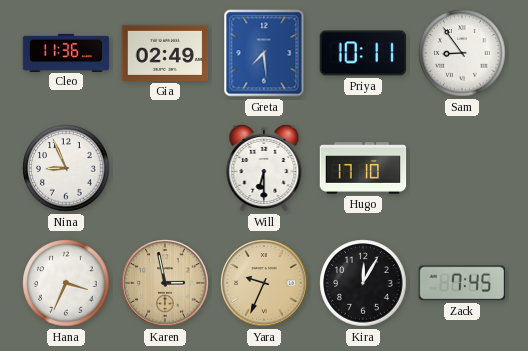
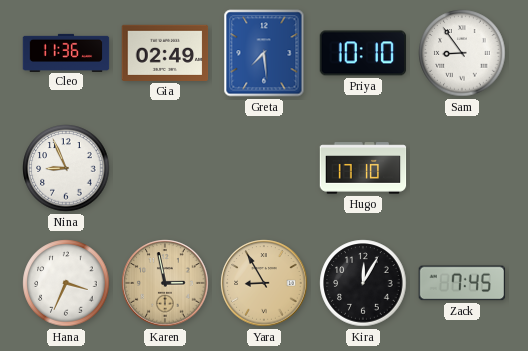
Priya: 10:11 -> 10:10
Will: 6:30 -> none
Yara: 9:34 -> 8:55
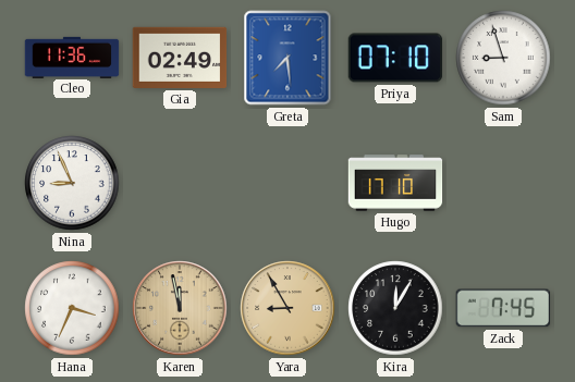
Priya: 10:10 -> 07:10
Sam: 8:54 -> 8:57
Karen: 2:58 -> 11:58
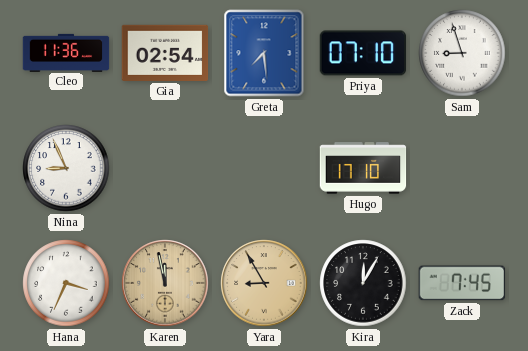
Gia: 02:49 -> 02:54
